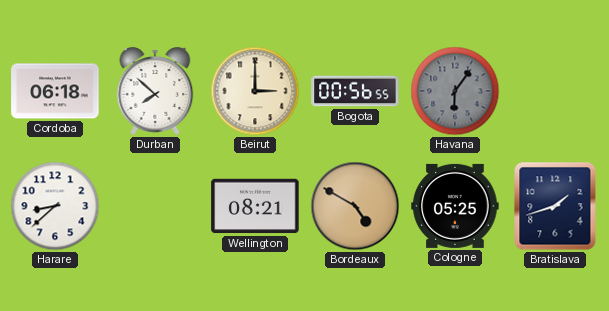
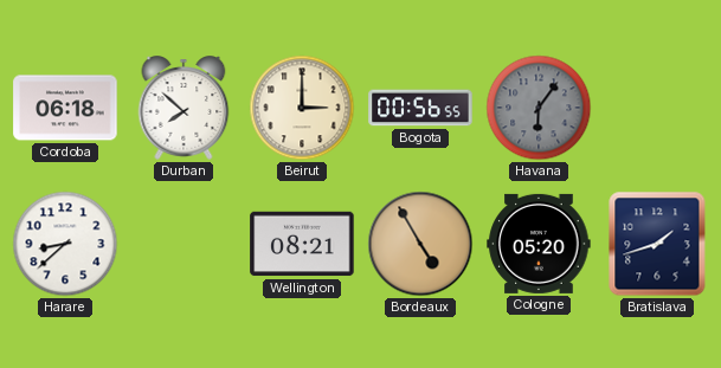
Bordeaux: 4:50 -> 4:55
Cologne: 05:25 -> 05:20
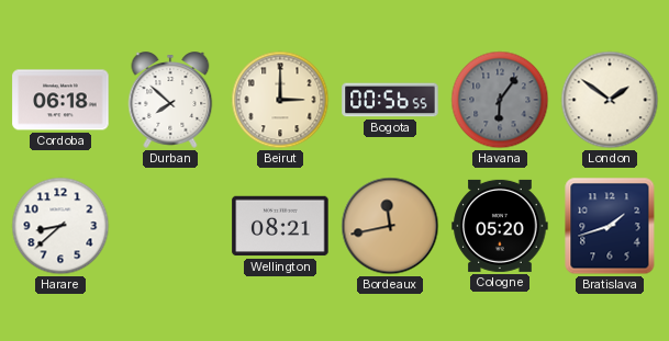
London: none -> 1:51
Bordeaux: 4:55 -> 11:43
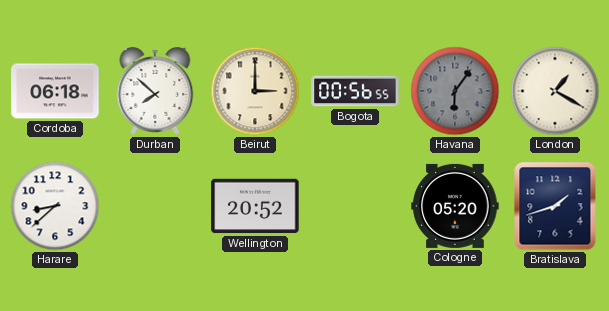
London: 1:51 -> 1:20
Wellington: 08:21 -> 20:52
Bordeaux: 11:43 -> none
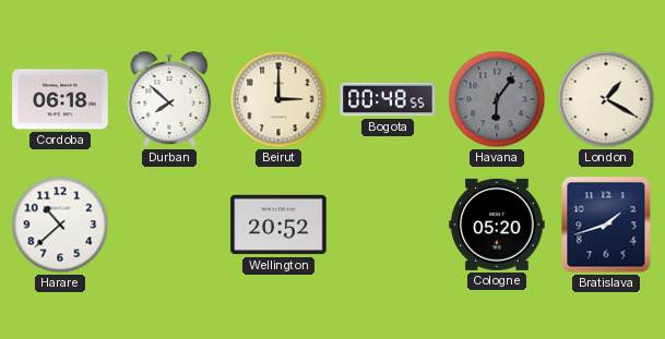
Bogota: 00:56 -> 00:48
Harare: 8:38 -> 10:38
